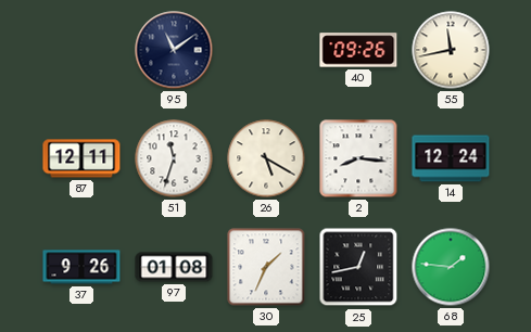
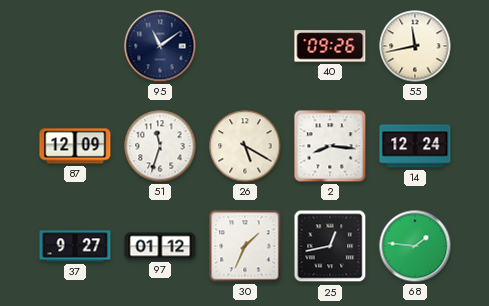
87: 12:11 -> 12:09
37: 9:26 -> 9:27
97: 01:08 -> 01:12
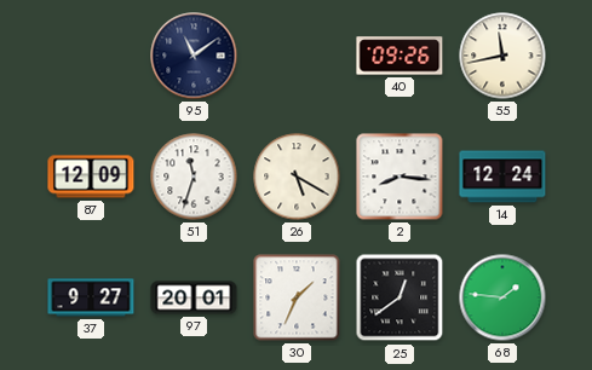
97: 01:12 -> 20:01
25: 12:43 -> 12:39
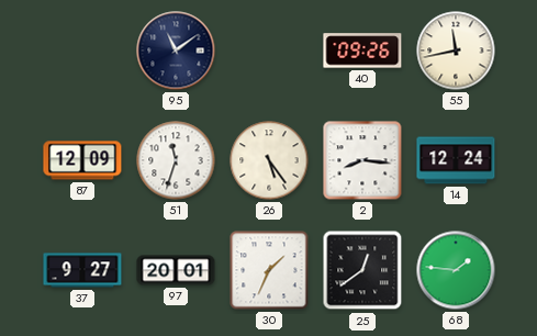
26: 5:20 -> 5:24
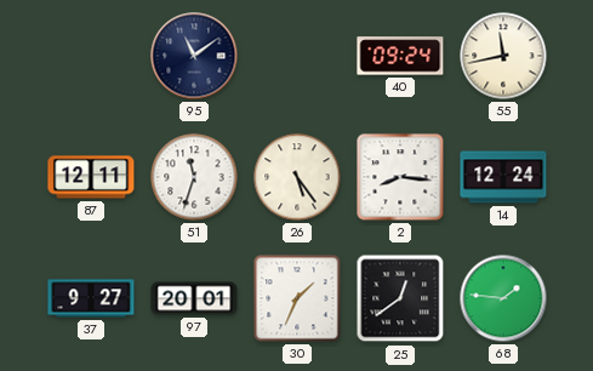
40: 09:26 -> 09:24
87: 12:09 -> 12:11
